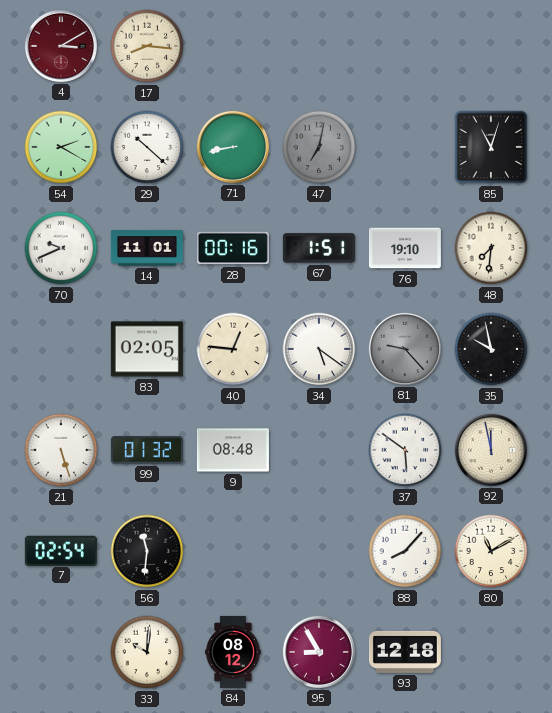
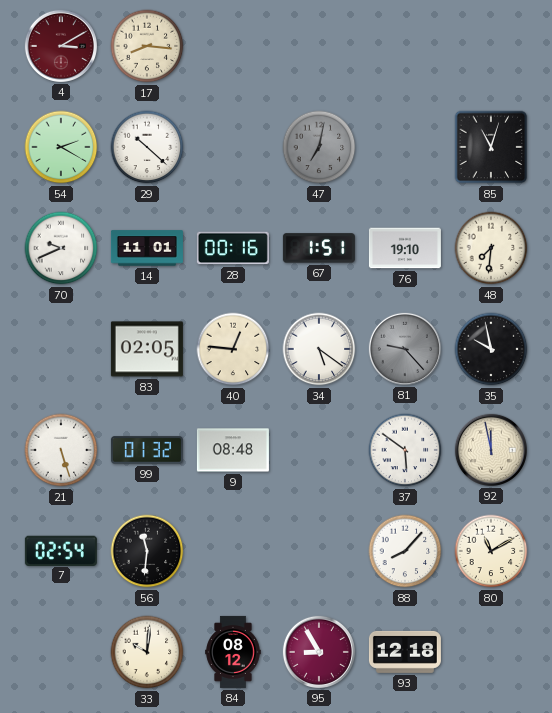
71: 8:43 -> none
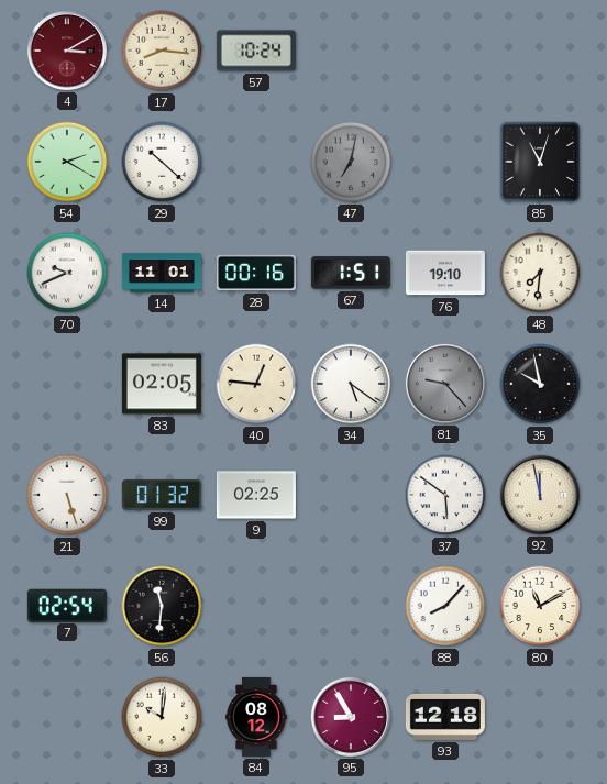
57: none -> 10:24
9: 08:48 -> 02:25
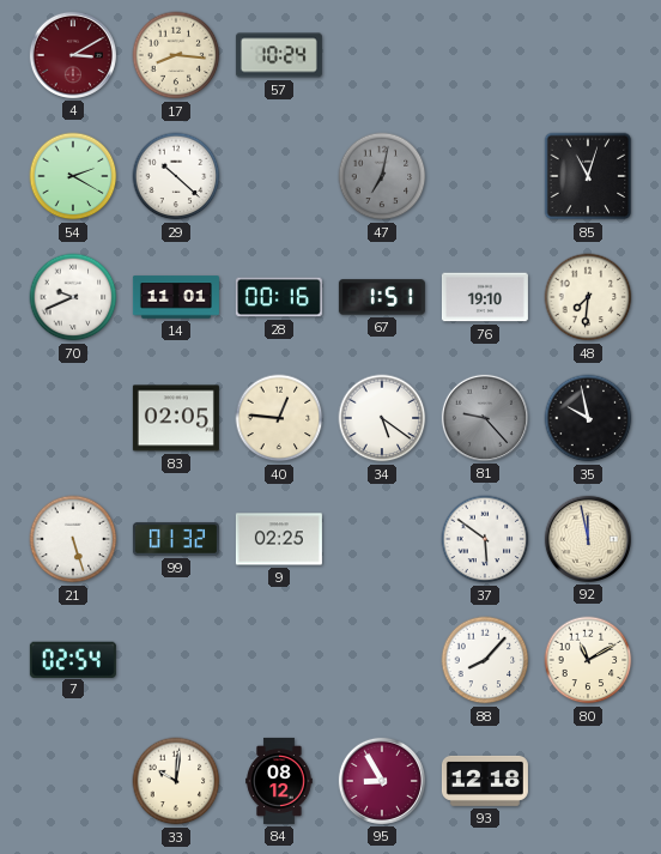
56: 11:31 -> none
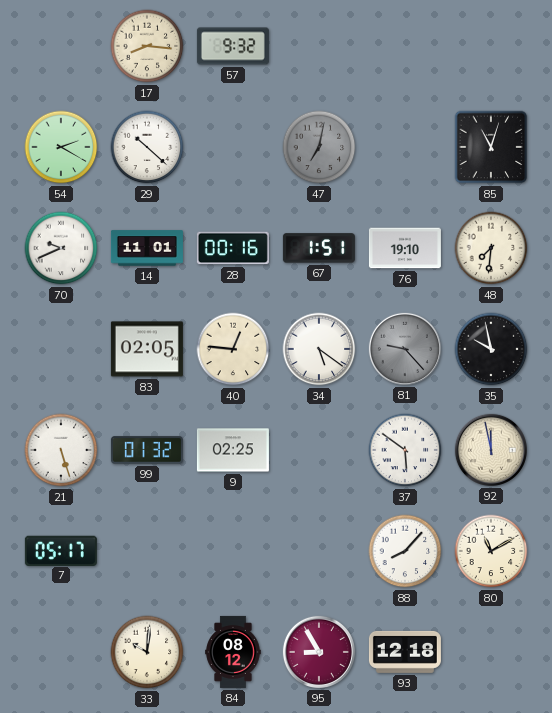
4: 3:10 -> none
57: 10:24 -> 9:32
7: 02:54 -> 05:17
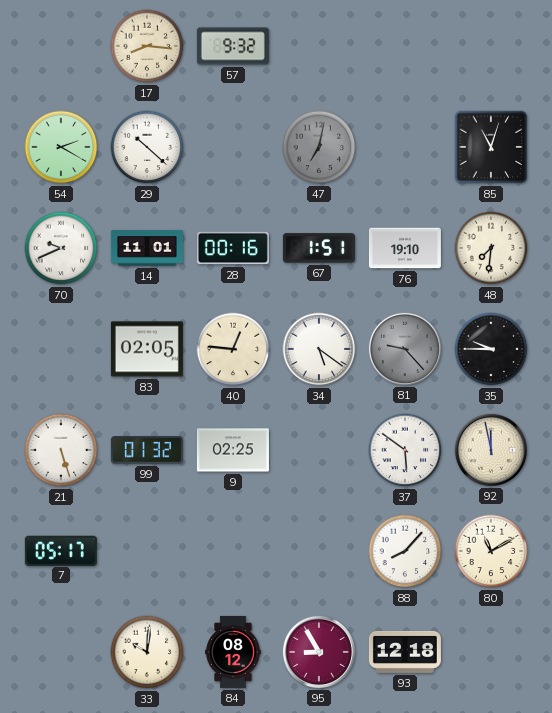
35: 9:58 -> 9:45
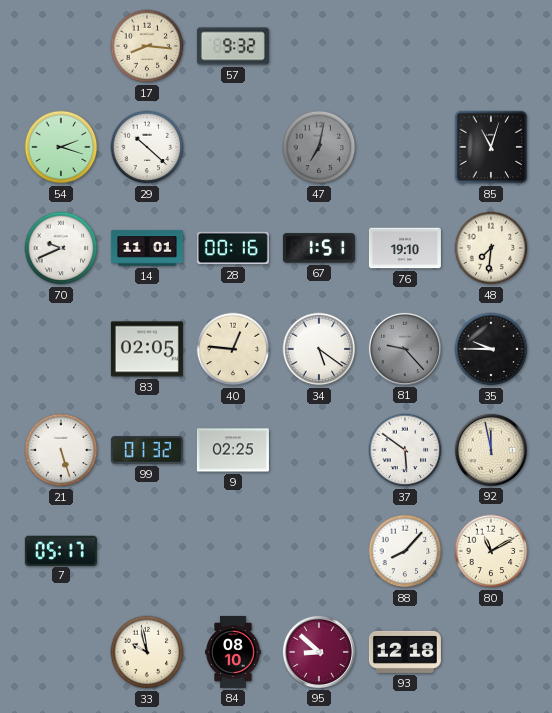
54: 2:20 -> 2:18
33: 10:01 -> 9:58
84: 08:12 -> 08:10
95: 8:55 -> 8:52
